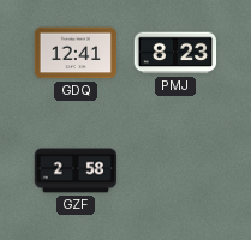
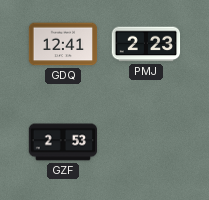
PMJ: 8:23 -> 2:23
GZF: 2:58 -> 2:53
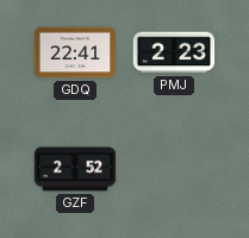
GDQ: 12:41 -> 22:41
GZF: 2:53 -> 2:52
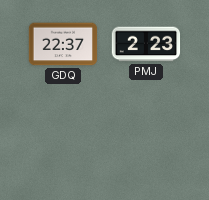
GDQ: 22:41 -> 22:37
GZF: 2:52 -> none
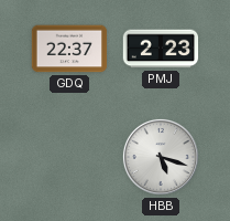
HBB: none -> 5:18
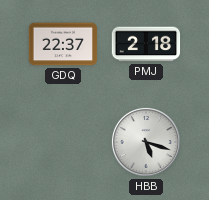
PMJ: 2:23 -> 2:18
